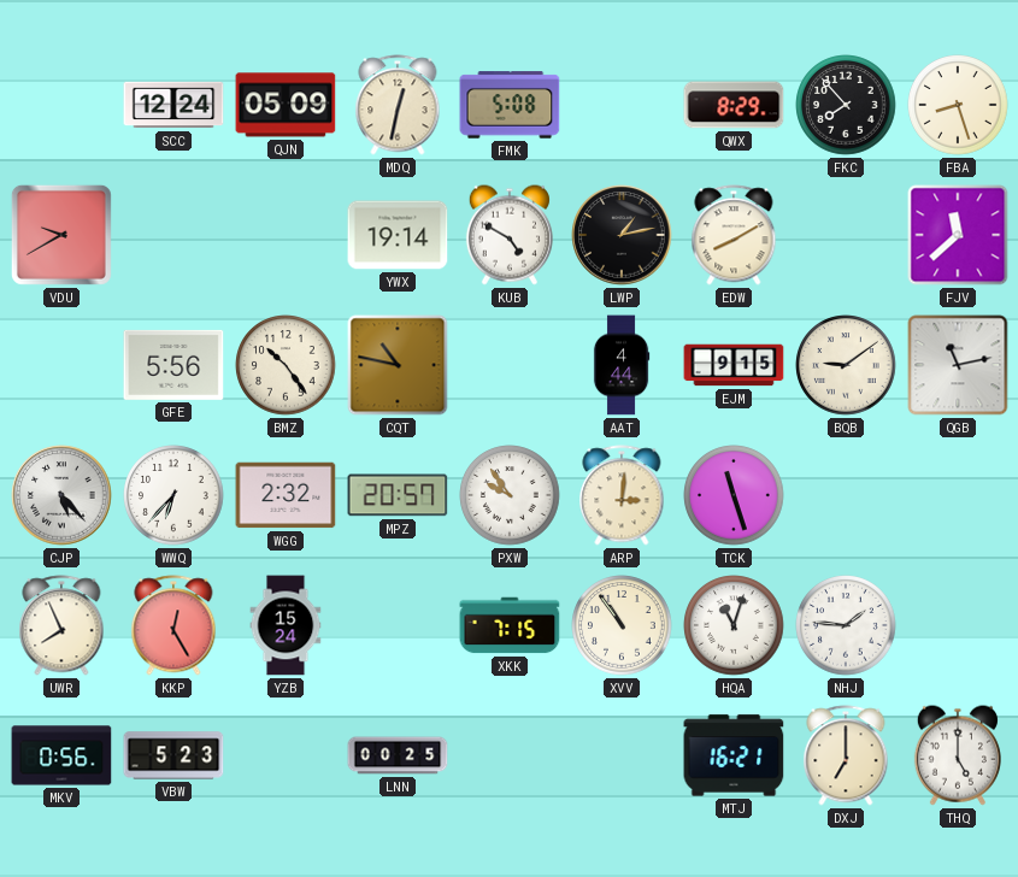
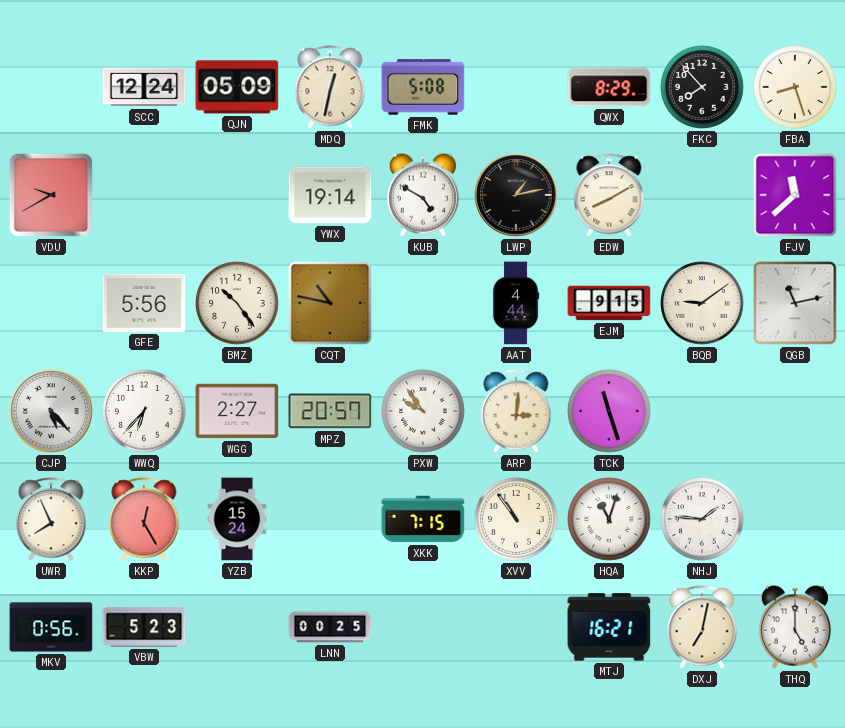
WGG: 2:32 -> 2:27
DXJ: 7:00 -> 7:02
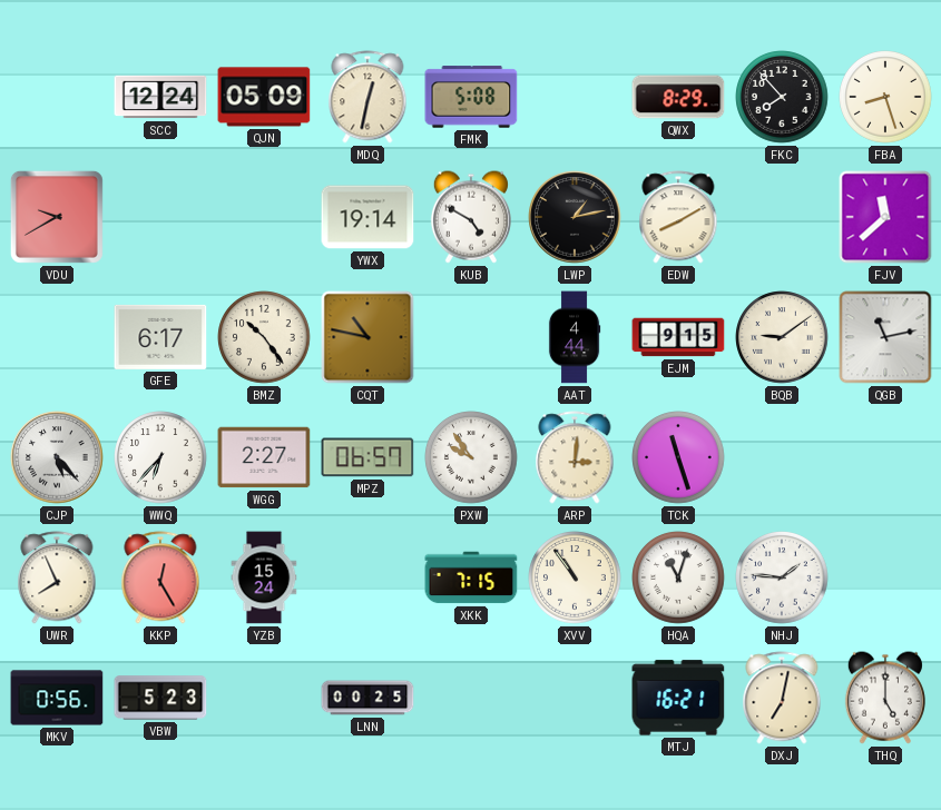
GFE: 5:56 -> 6:17
MPZ: 20:57 -> 06:57
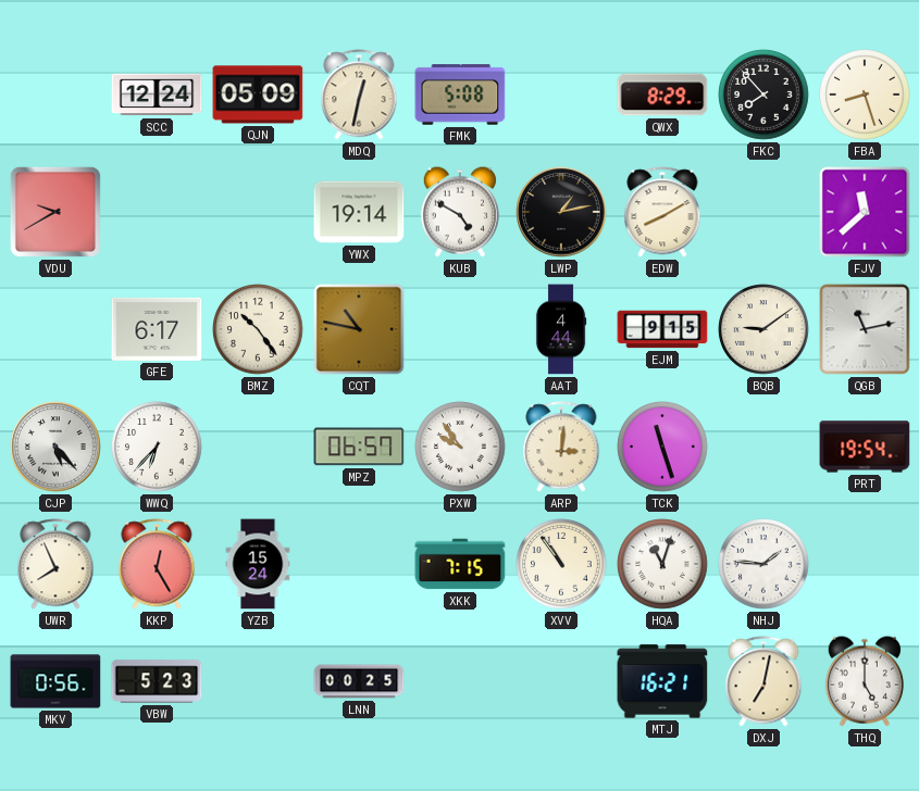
WGG: 2:27 -> none
PRT: none -> 19:54
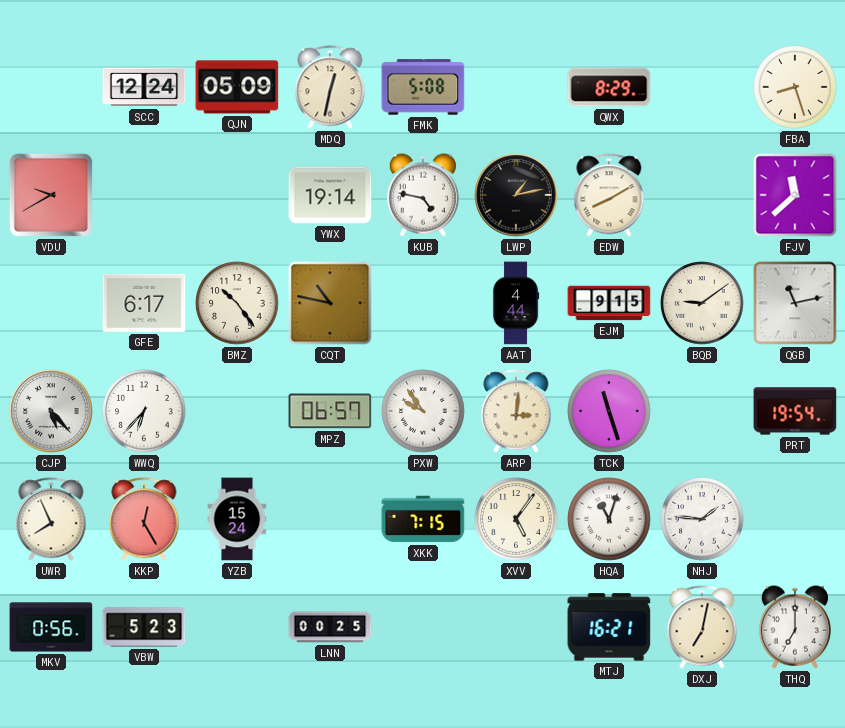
FKC: 7:53 -> none
KUB: 4:50 -> 4:47
XVV: 10:54 -> 5:06
THQ: 5:00 -> 7:00
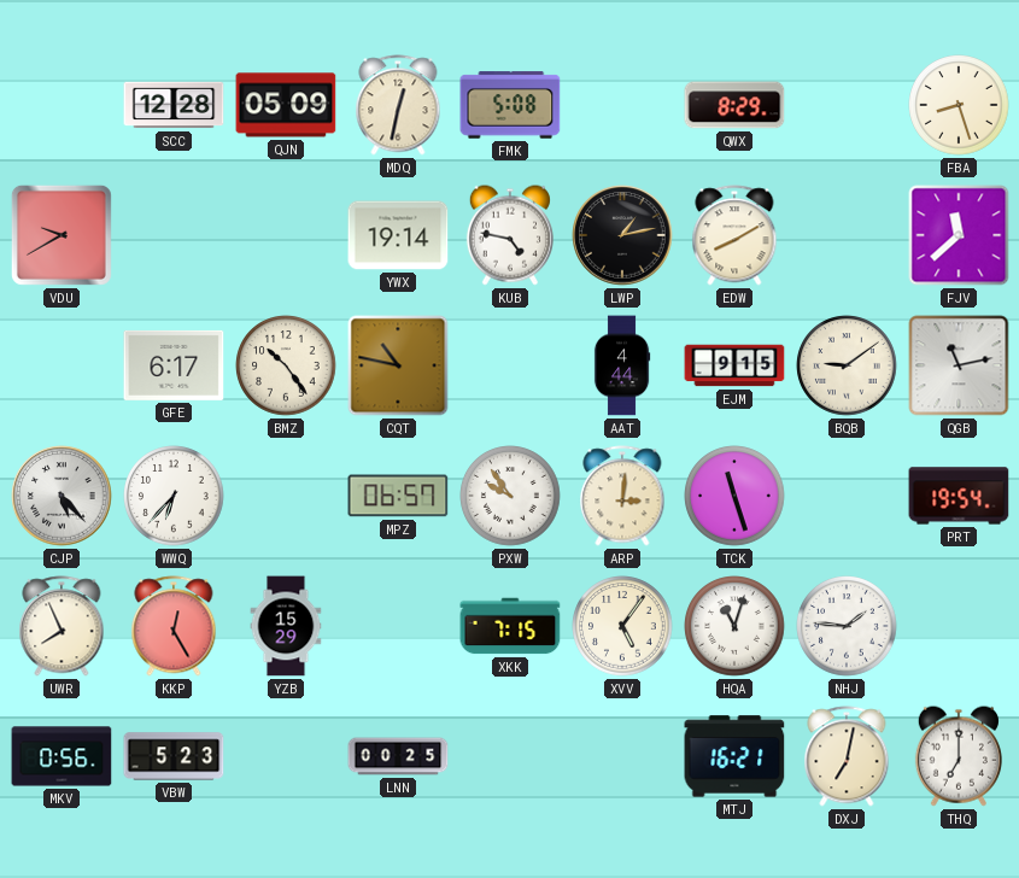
SCC: 12:24 -> 12:28
YZB: 15:24 -> 15:29
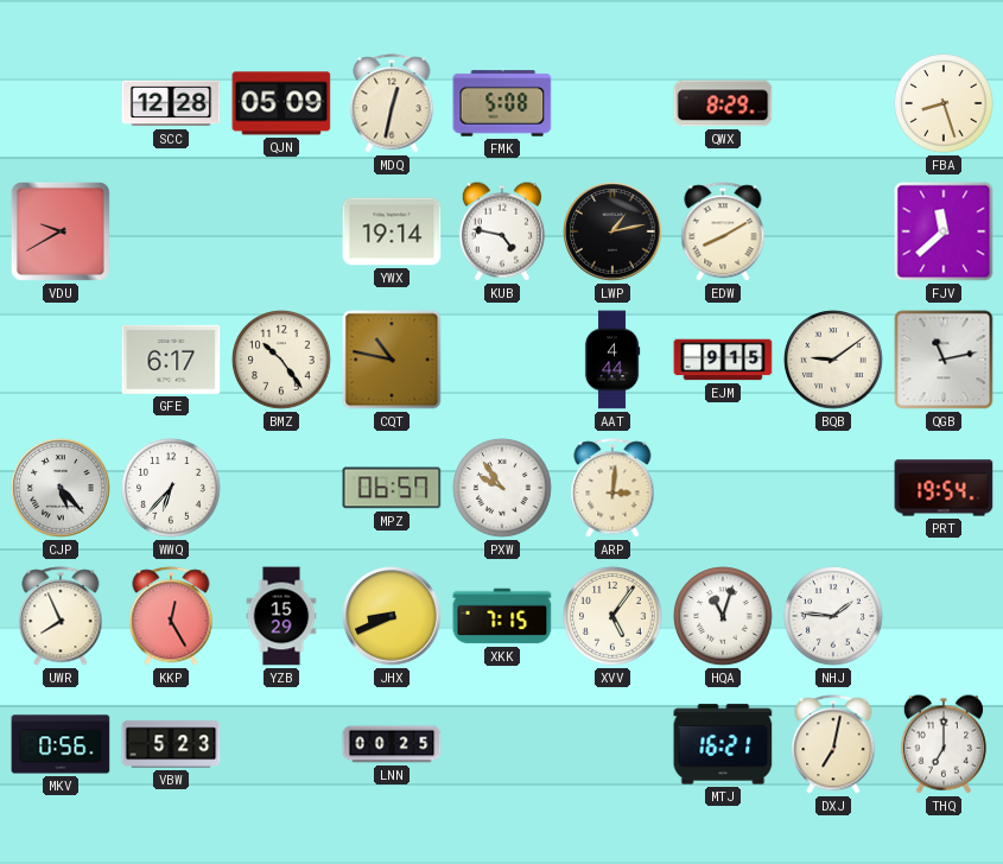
TCK: 11:27 -> none
JHX: none -> 8:41
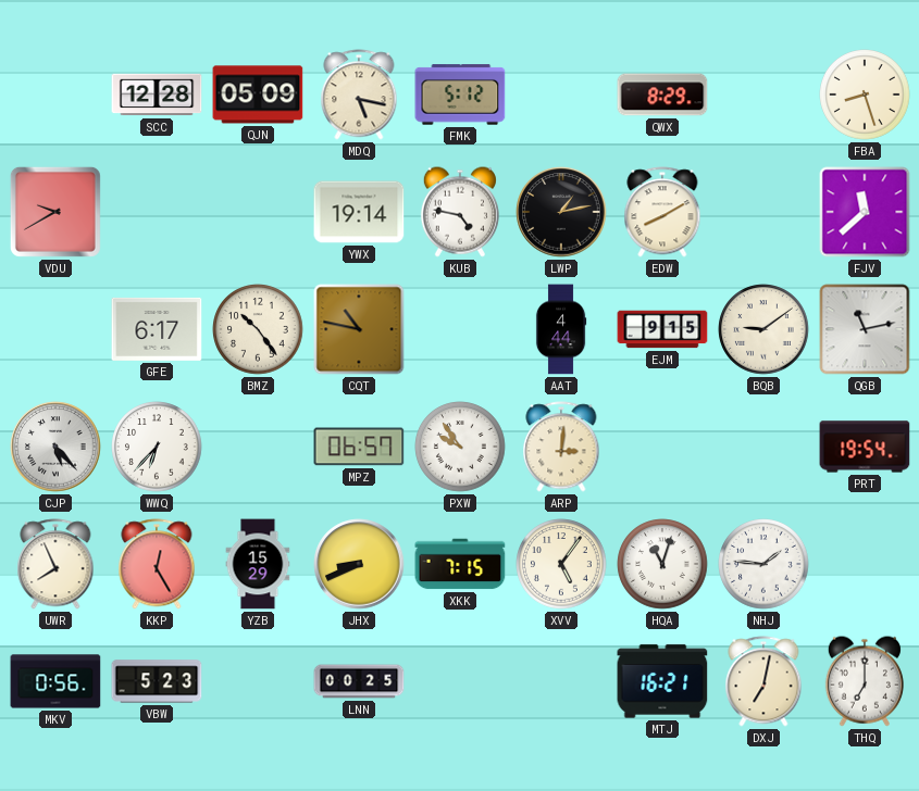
MDQ: 12:32 -> 5:17
FMK: 5:08 -> 5:12
